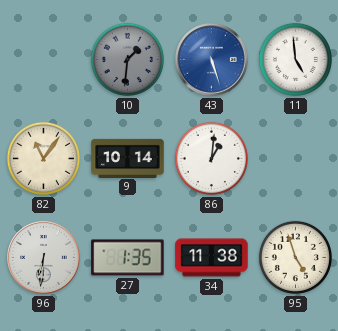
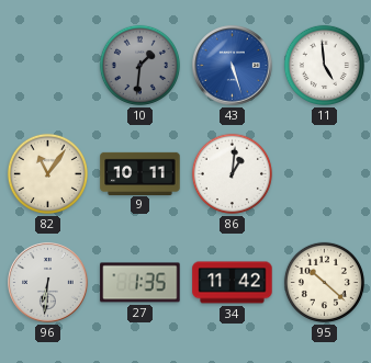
9: 10:14 -> 10:11
34: 11:38 -> 11:42
95: 4:57 -> 10:22
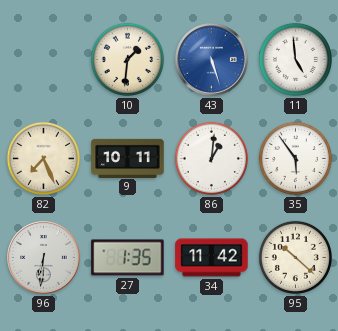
10 dial: grey -> cream
82: 11:06 -> 7:26
35: none -> 5:54
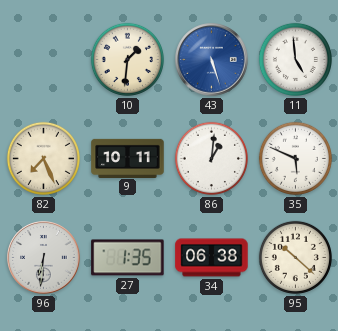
35: 5:54 -> 5:49
34: 11:42 -> 06:38
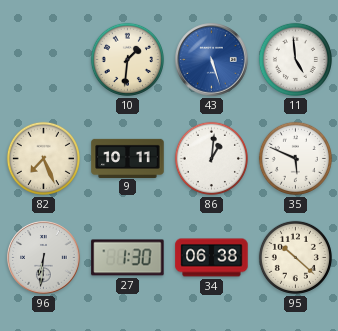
27: 1:35 -> 1:30
